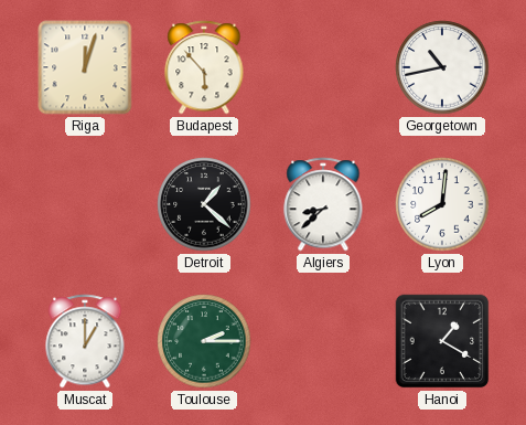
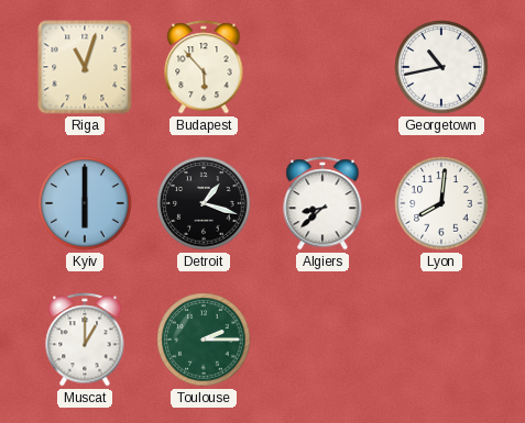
Riga: 12:03 -> 11:03
Kyiv: none -> 6:00
Detroit: 1:22 -> 1:18
Hanoi: 1:20 -> none
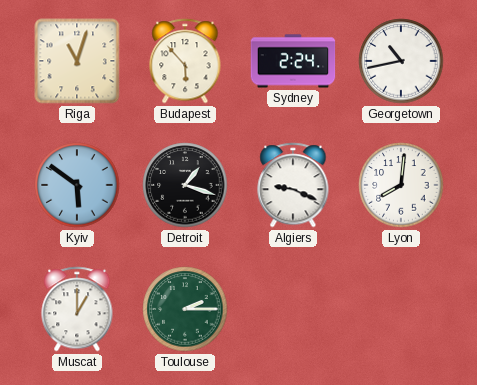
Sydney: none -> 2:24
Kyiv: 6:00 -> 5:51
Algiers: 8:38 -> 9:19
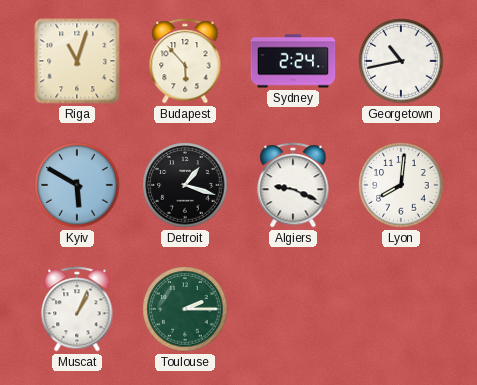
Kyiv: 5:51 -> 5:50
Muscat: 1:00 -> 1:04
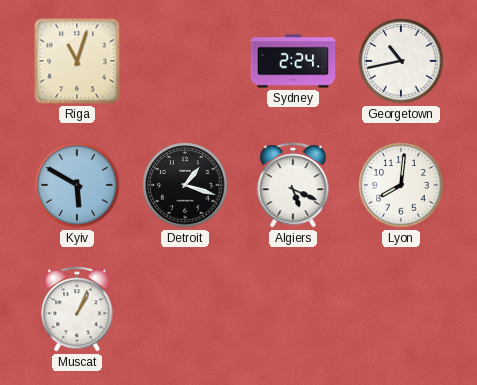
Budapest: 5:53 -> none
Algiers: 9:19 -> 5:19
Toulouse: 2:15 -> none
